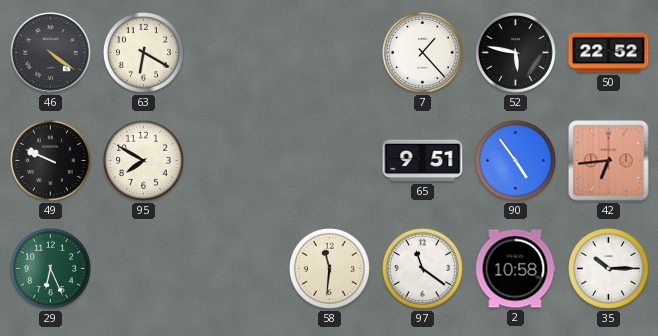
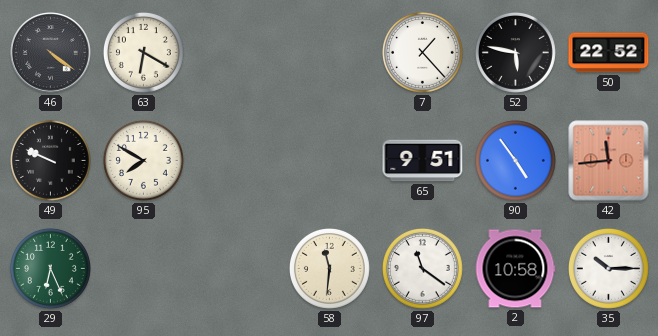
42: 6:44 -> 11:44
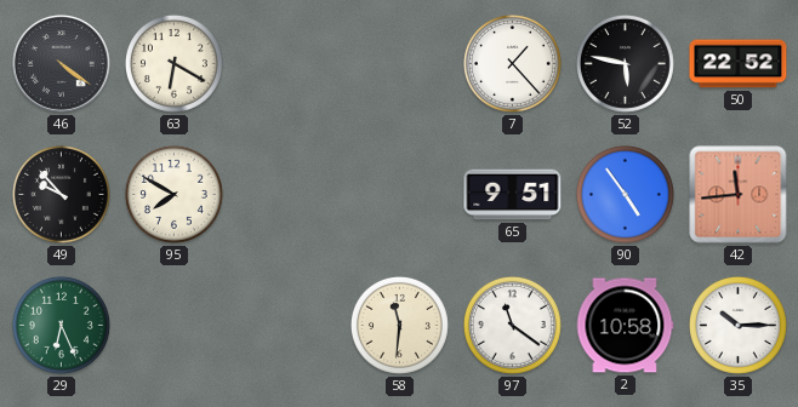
49: 9:49 -> 9:53
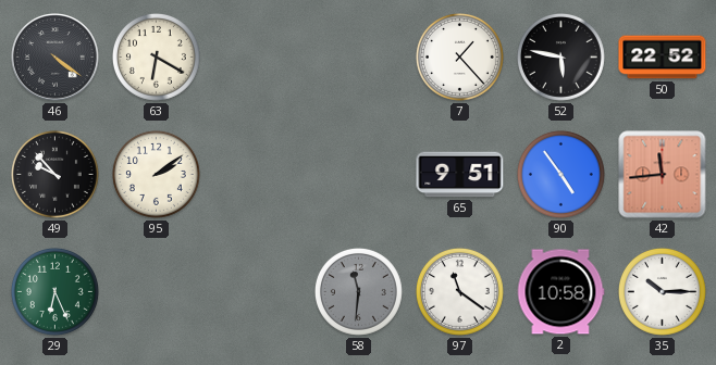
95: 7:50 -> 2:09
58 dial: cream -> grey
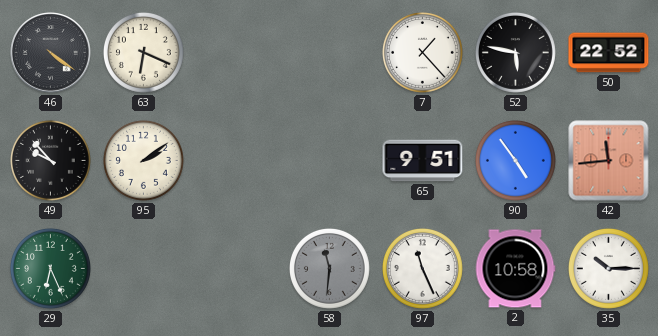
63: 6:20 -> 6:19
97: 11:21 -> 11:26
